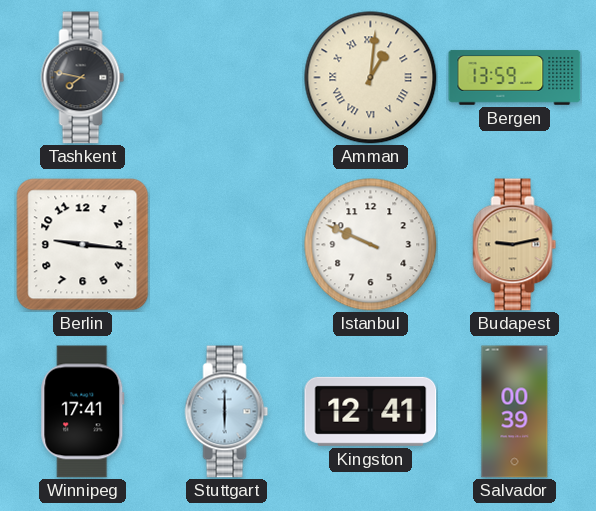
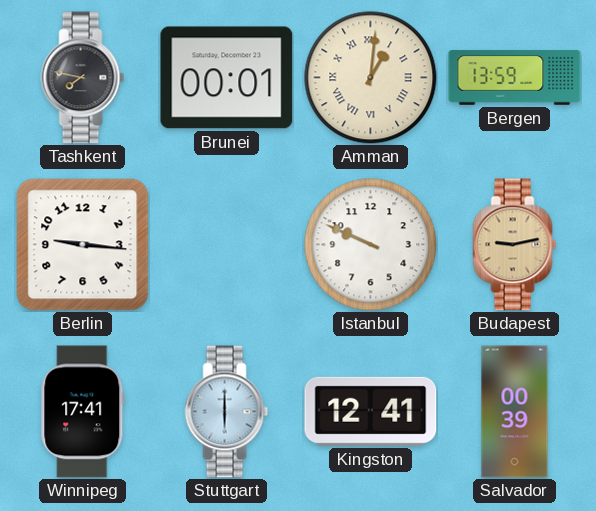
Brunei: none -> 00:01
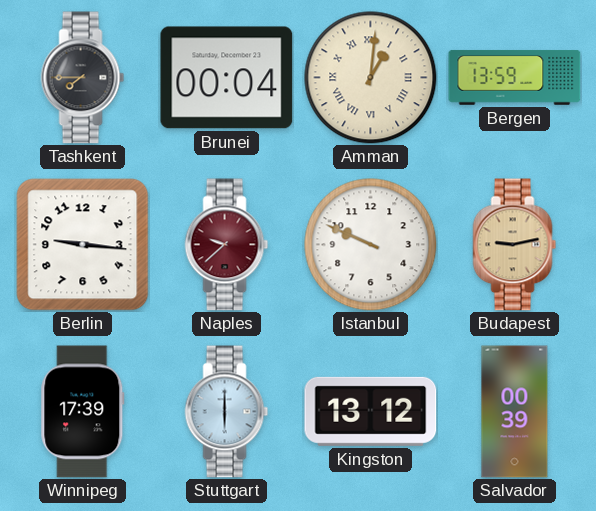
Tashkent: 7:47 -> 7:45
Brunei: 00:01 -> 00:04
Naples: none -> 9:38
Winnipeg: 17:41 -> 17:39
Kingston: 12:41 -> 13:12
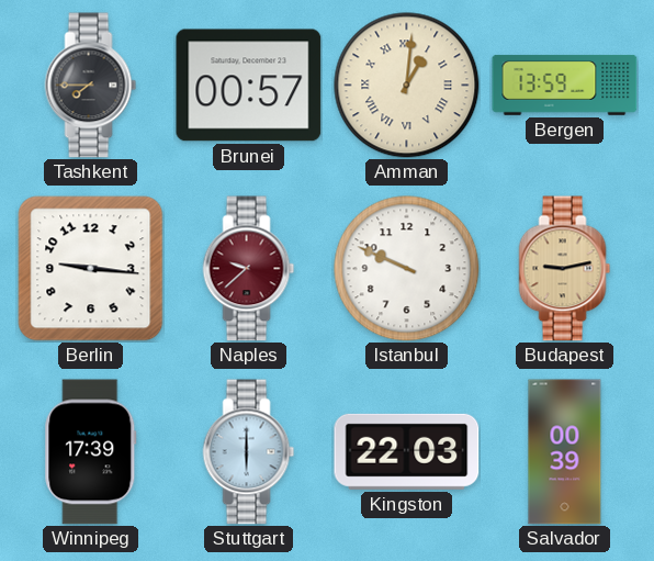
Brunei: 00:04 -> 00:57
Kingston: 13:12 -> 22:03
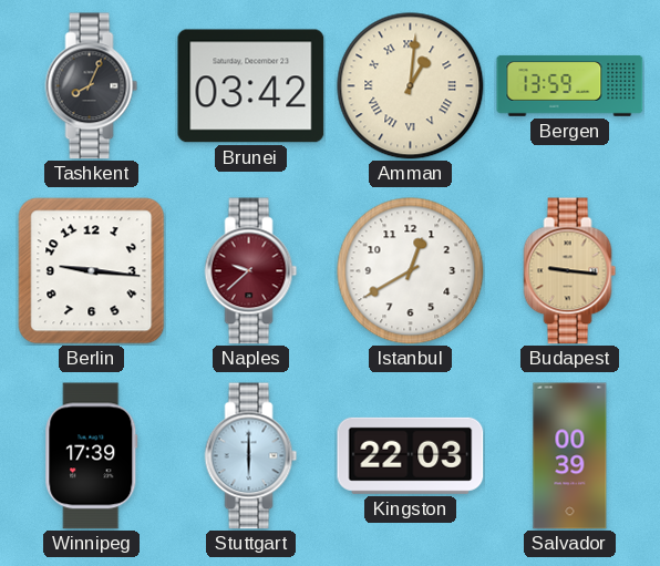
Tashkent: 7:45 -> 8:04
Brunei: 00:57 -> 03:42
Istanbul: 9:49 -> 12:40
Budapest: 9:13 -> 9:16
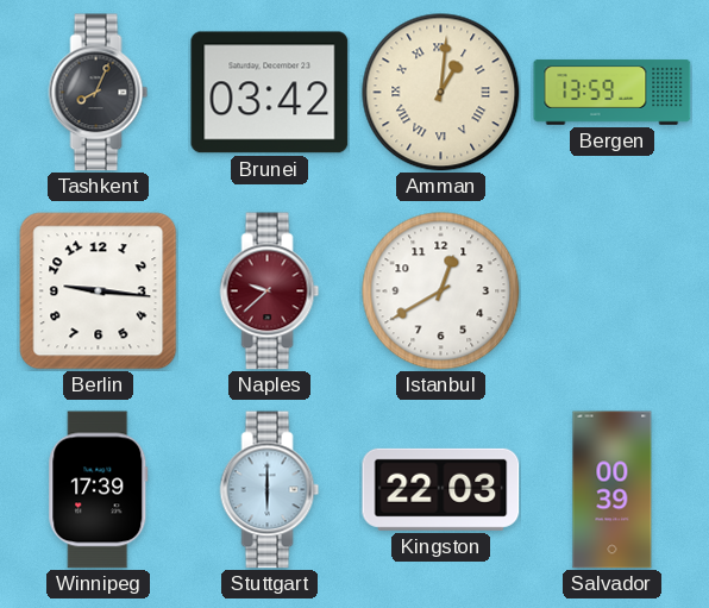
Budapest: 9:16 -> none
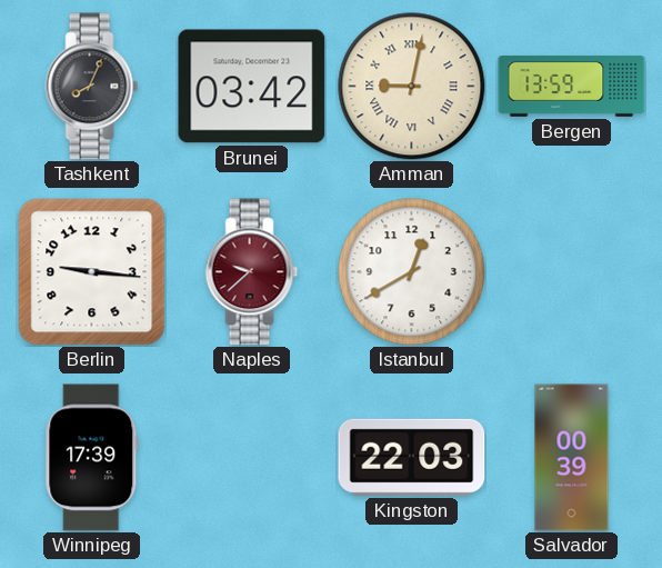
Amman: 1:01 -> 9:02
Stuttgart: 6:00 -> none
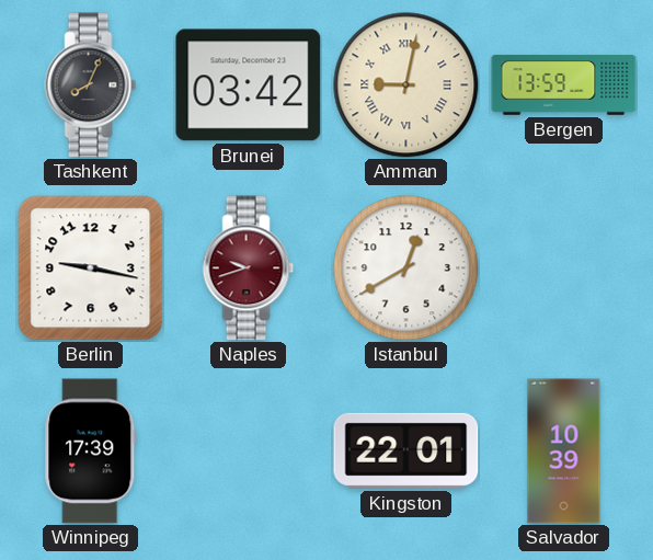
Berlin: 9:16 -> 9:17
Naples: 9:38 -> 9:42
Kingston: 22:03 -> 22:01
Salvador: 00:39 -> 10:39
